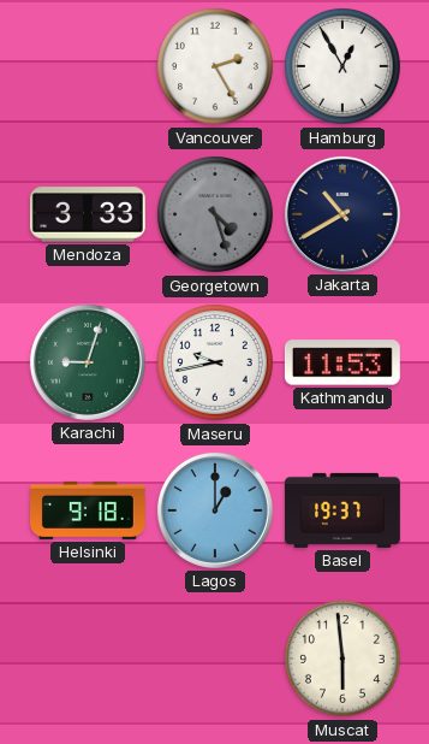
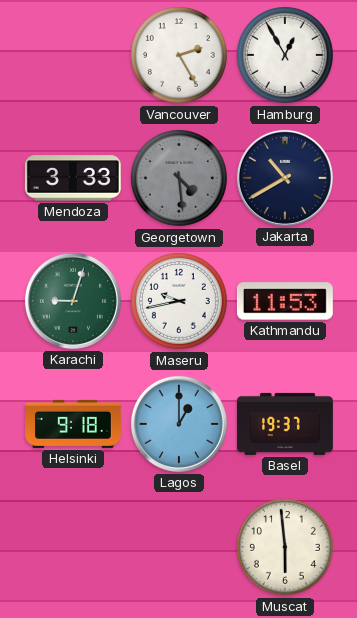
Georgetown: 4:27 -> 4:29
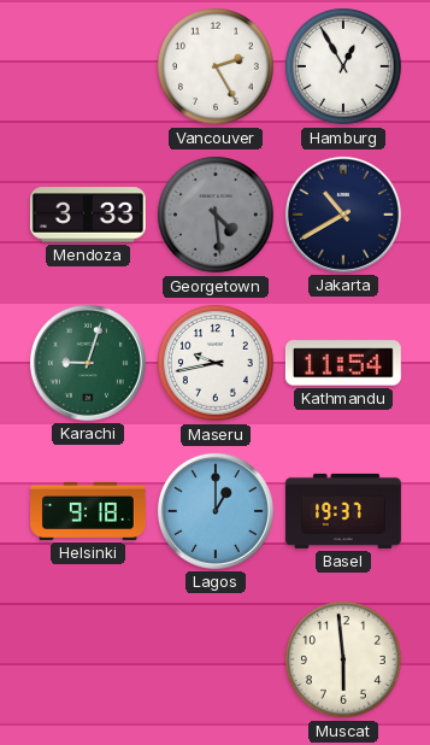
Kathmandu: 11:53 -> 11:54
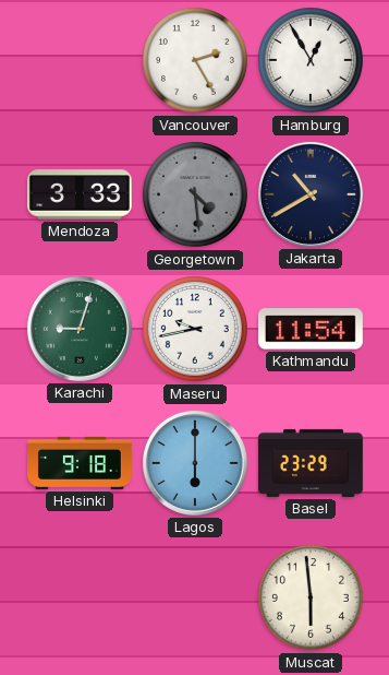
Lagos: 1:00 -> 6:00
Basel: 19:37 -> 23:29
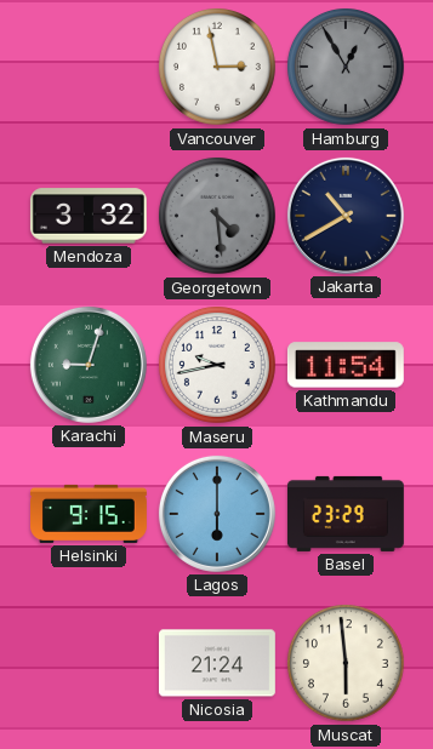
Vancouver: 2:25 -> 2:58
Hamburg dial: white -> grey
Mendoza: 3:33 -> 3:32
Helsinki: 9:18 -> 9:15
Nicosia: none -> 21:24
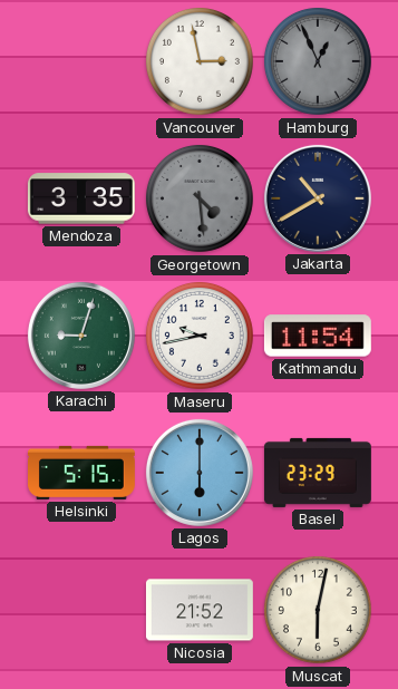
Hamburg: 12:55 -> 12:56
Mendoza: 3:32 -> 3:35
Helsinki: 9:15 -> 5:15
Nicosia: 21:24 -> 21:52
Muscat: 5:59 -> 6:02
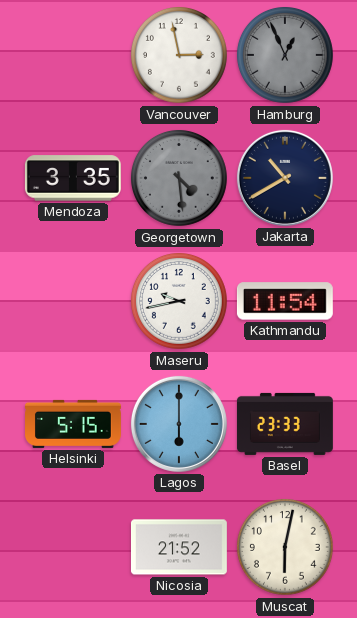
Karachi: 9:03 -> none
Basel: 23:29 -> 23:33
